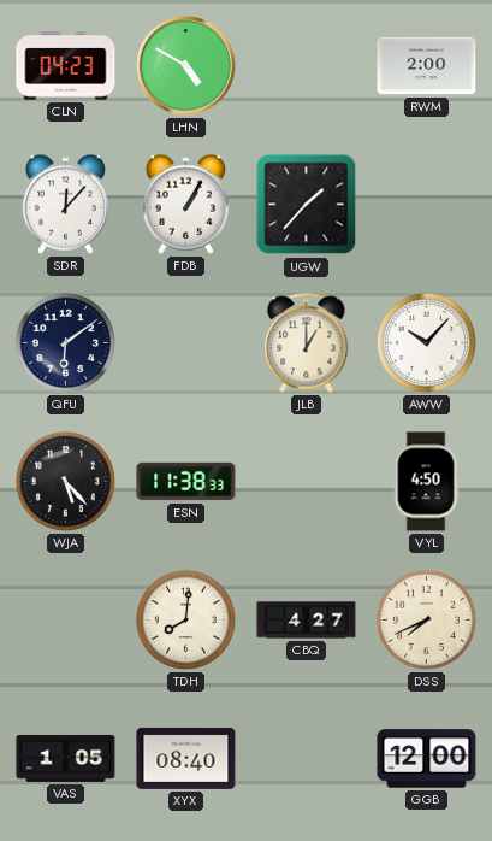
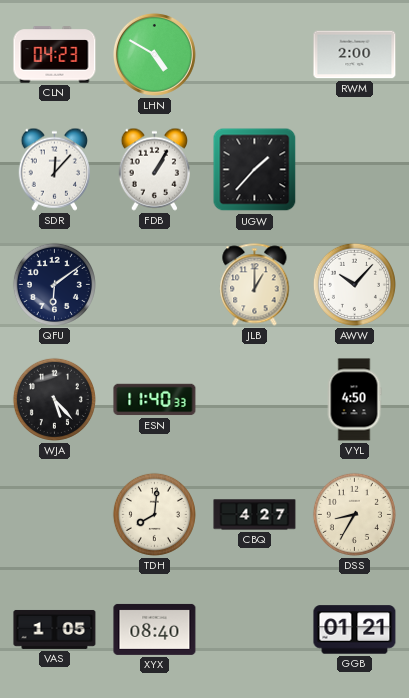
ESN: 11:38 -> 11:40
DSS: 7:41 -> 8:35
GGB: 12:00 -> 01:21
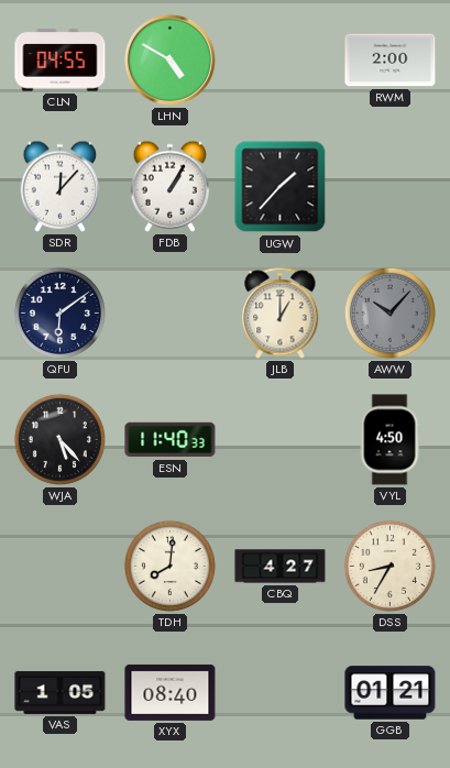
CLN: 04:23 -> 04:55
AWW dial: white -> grey
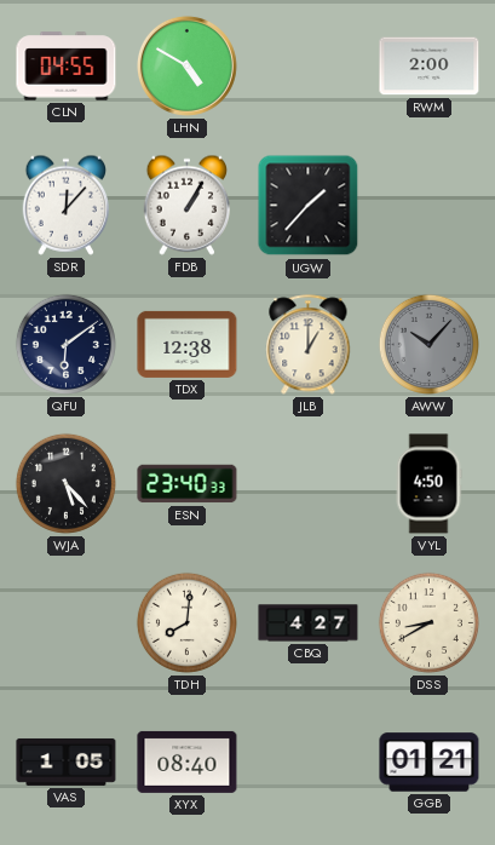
TDX: none -> 12:38
ESN: 11:40 -> 23:40
DSS: 8:35 -> 8:40
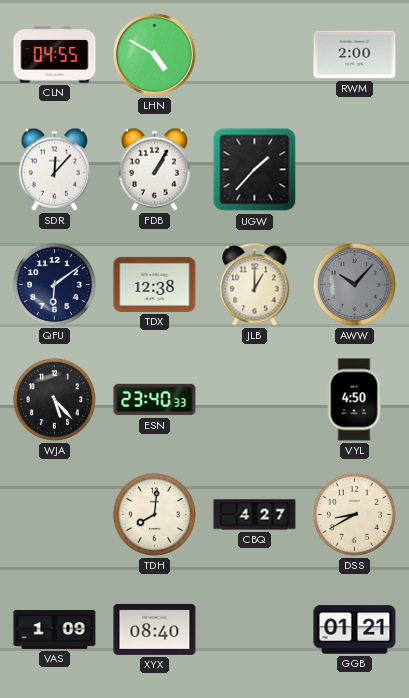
VAS: 1:05 -> 1:09
